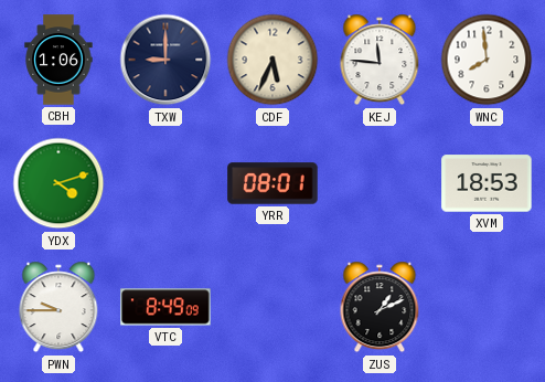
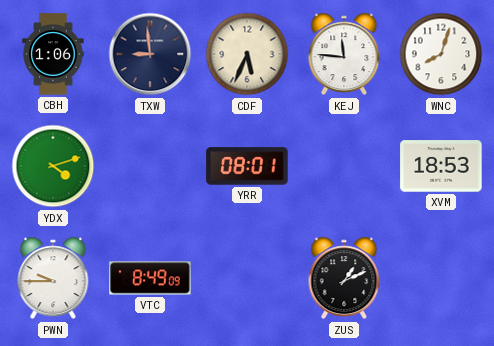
TXW: 9:00 -> 8:59
WNC: 7:59 -> 8:03
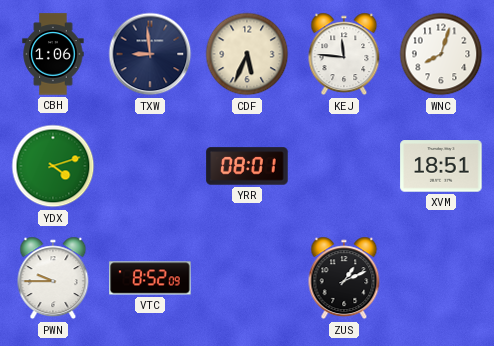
XVM: 18:53 -> 18:51
VTC: 8:49 -> 8:52
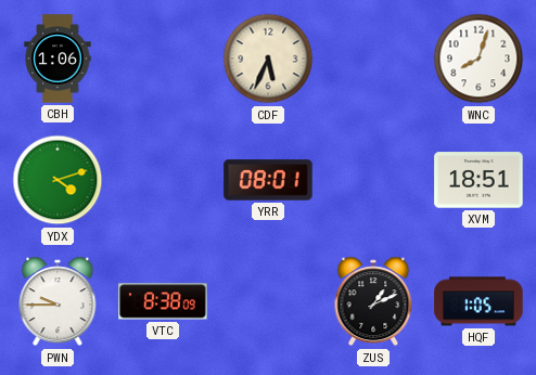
TXW: 8:59 -> none
KEJ: 11:46 -> none
VTC: 8:52 -> 8:38
HQF: none -> 1:05
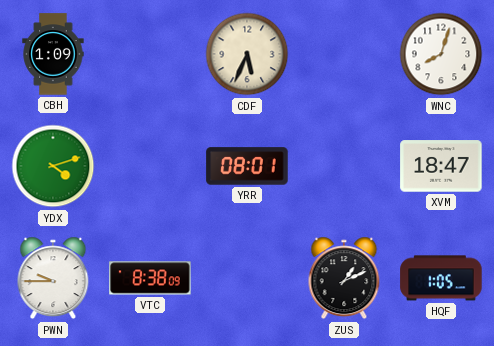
CBH: 1:06 -> 1:09
XVM: 18:51 -> 18:47
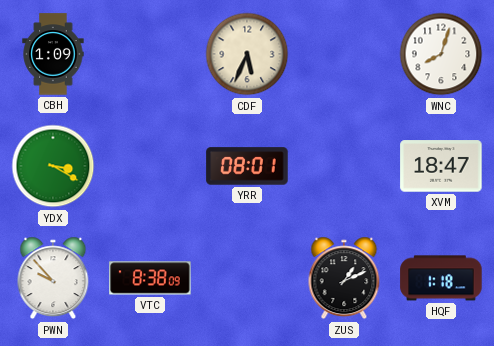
YDX: 4:12 -> 3:20
PWN: 9:45 -> 9:53
HQF: 1:05 -> 1:18
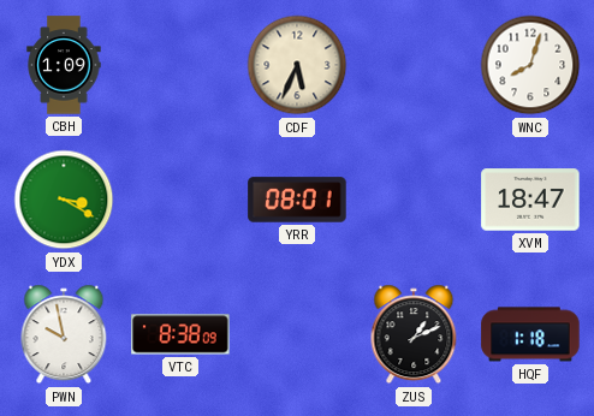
PWN: 9:53 -> 9:58
